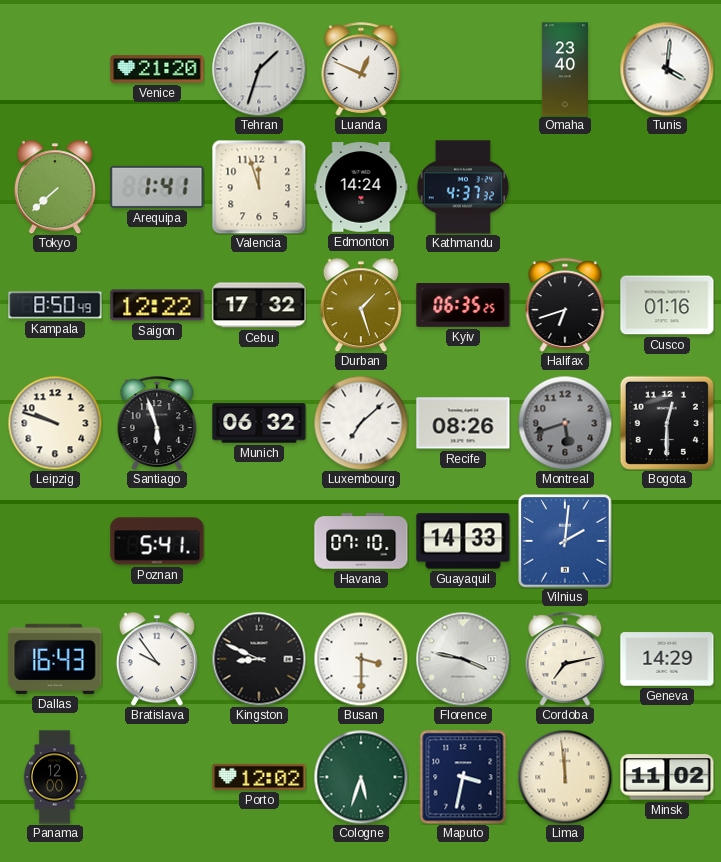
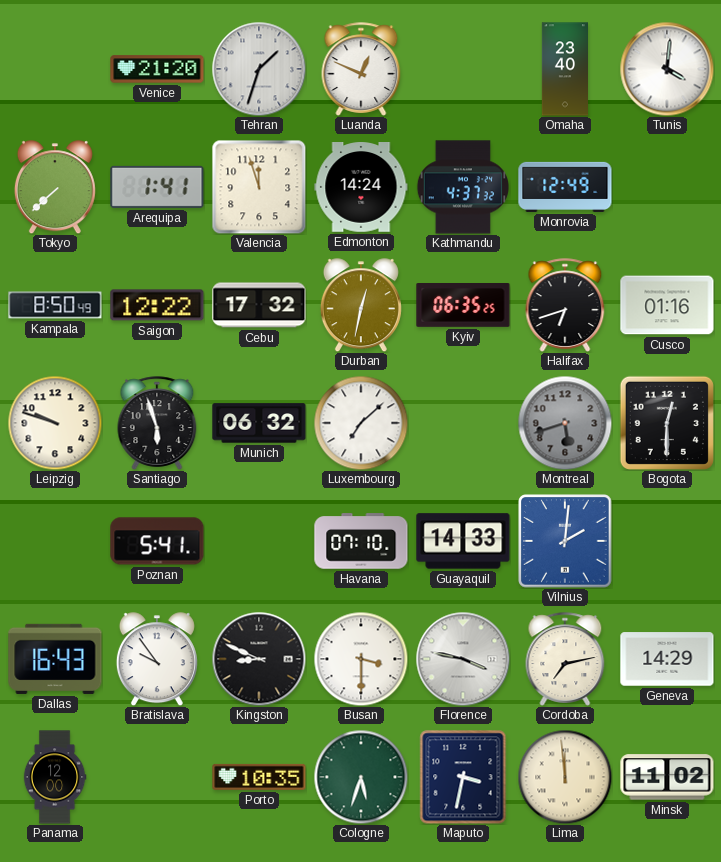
Monrovia: none -> 12:49
Durban: 1:27 -> 12:32
Recife: 08:26 -> none
Porto: 12:02 -> 10:35
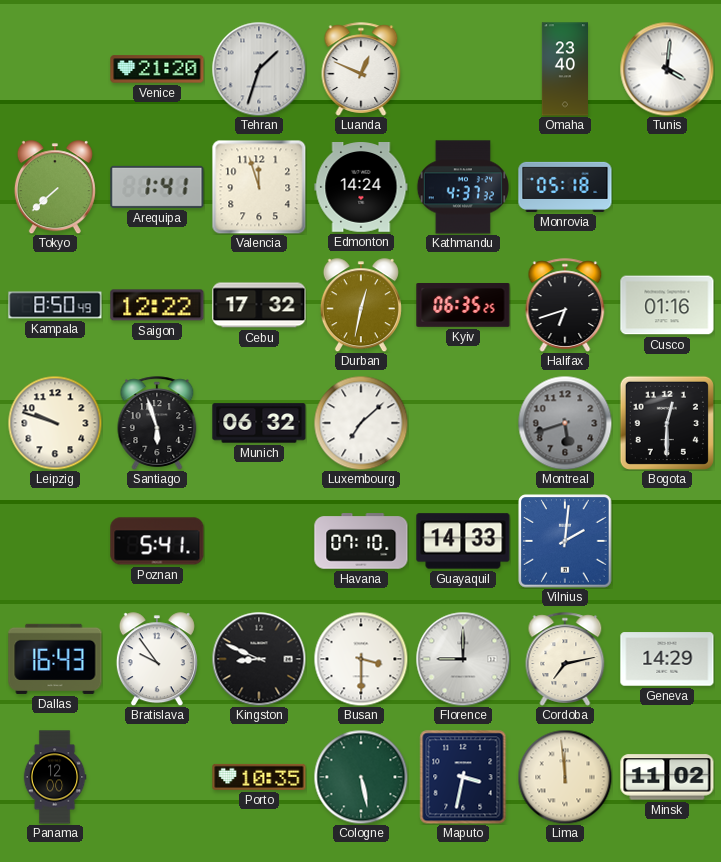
Monrovia: 12:49 -> 05:18
Florence: 3:47 -> 9:00
Cologne: 5:33 -> 5:28
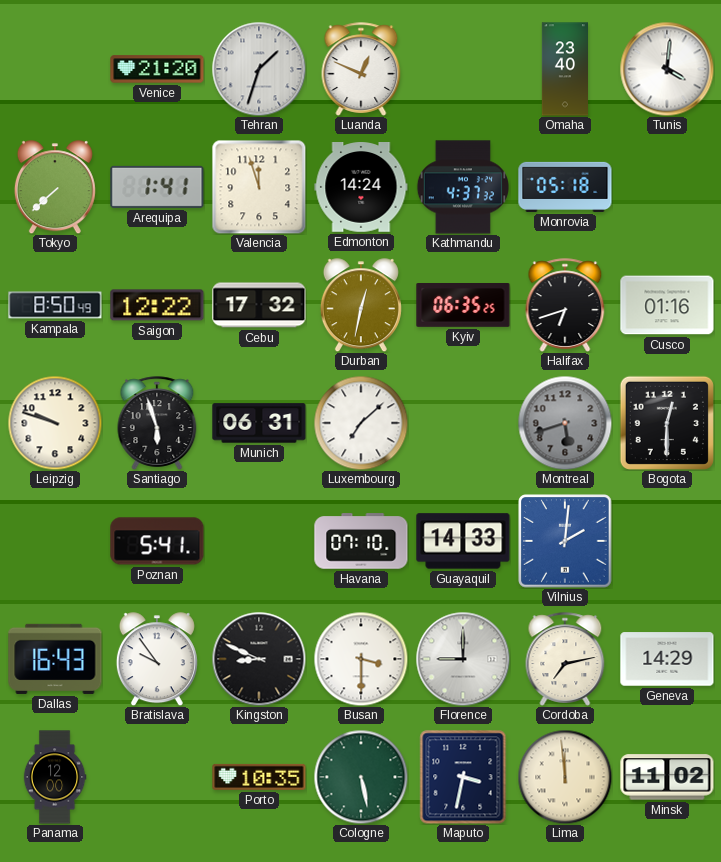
Munich: 06:32 -> 06:31
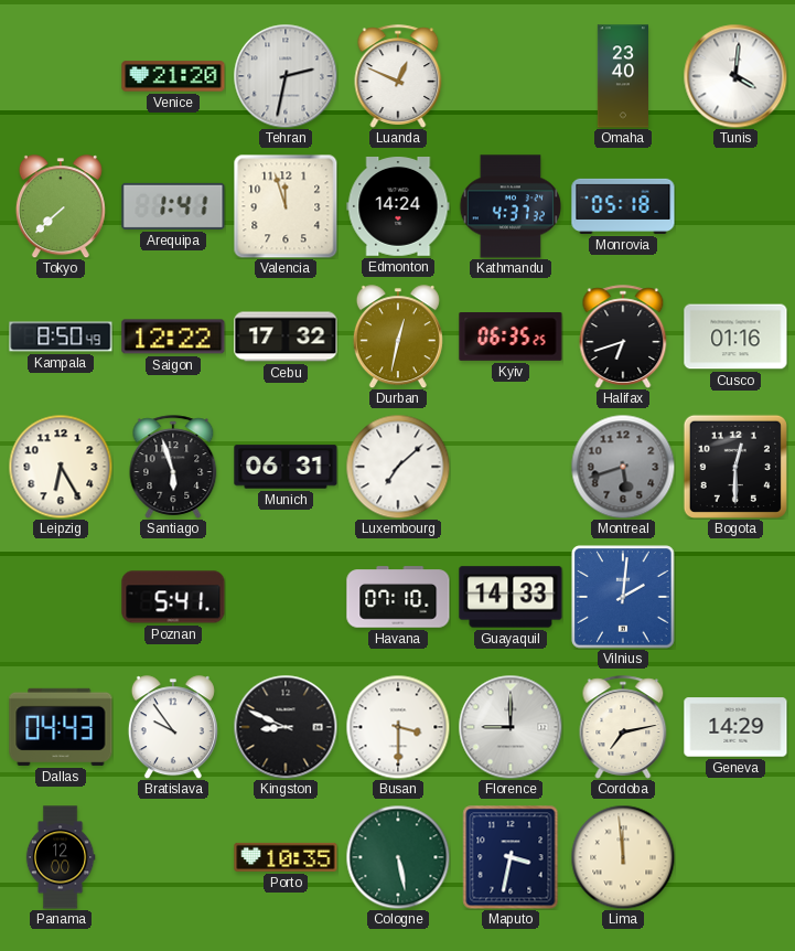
Tehran: 1:33 -> 2:32
Leipzig: 9:48 -> 6:25
Dallas: 16:43 -> 04:43
Minsk: 11:02 -> none
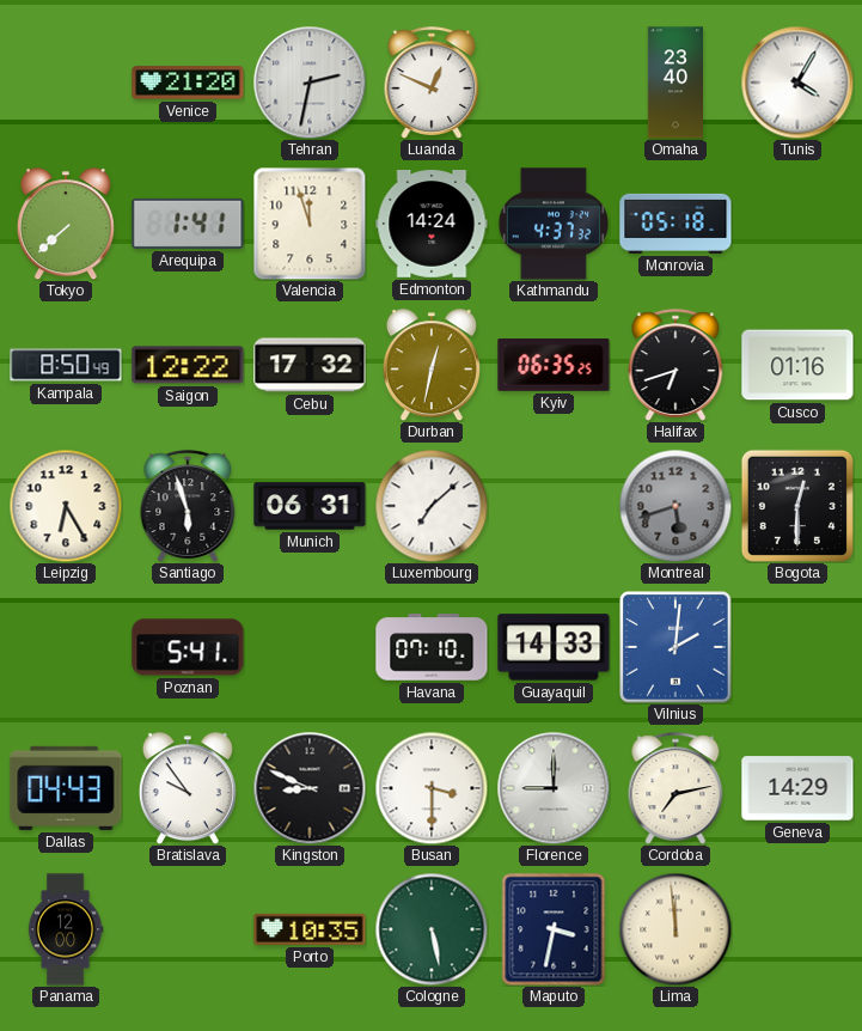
Tunis: 4:01 -> 4:05
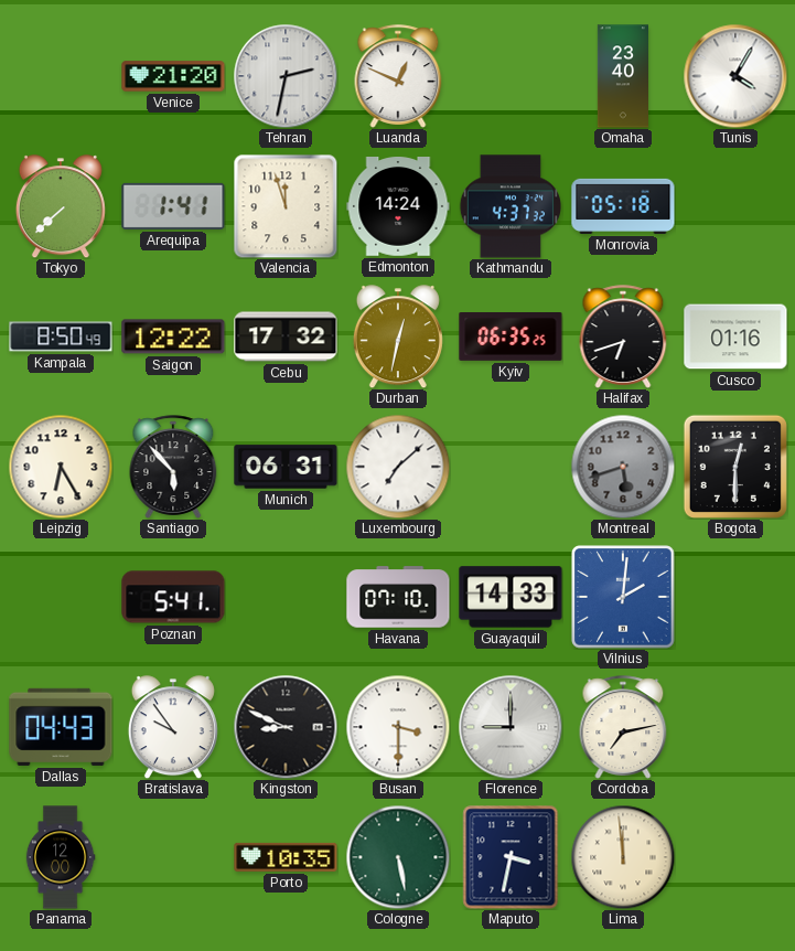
Santiago: 5:57 -> 5:53
Geneva: 14:29 -> none
